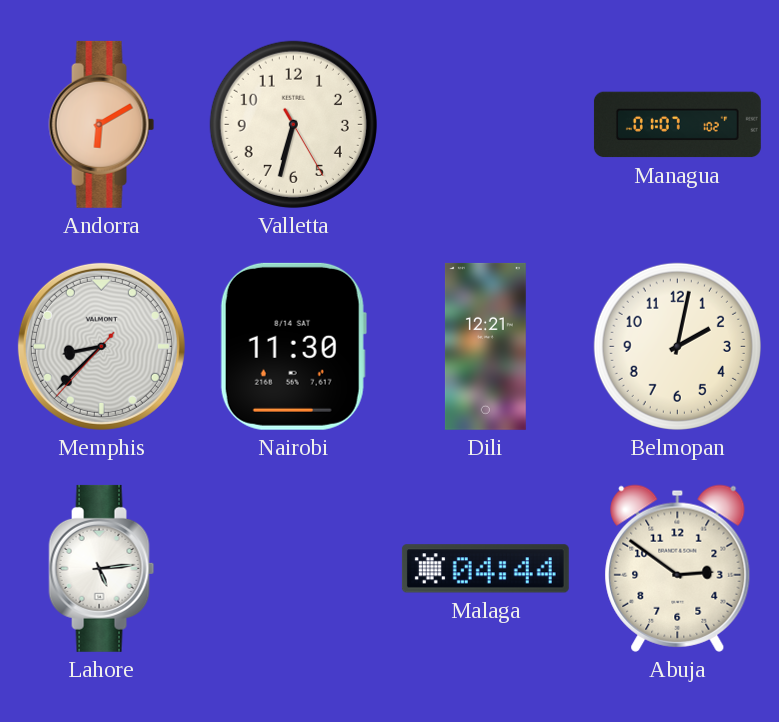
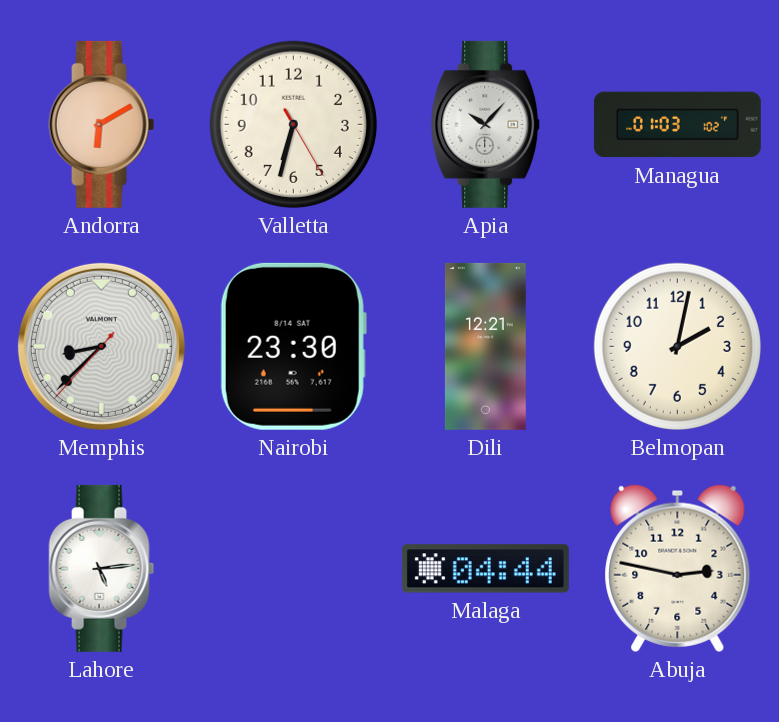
Apia: none -> 10:07
Managua: 01:07 -> 01:03
Nairobi: 11:30 -> 23:30
Abuja: 2:51 -> 2:47
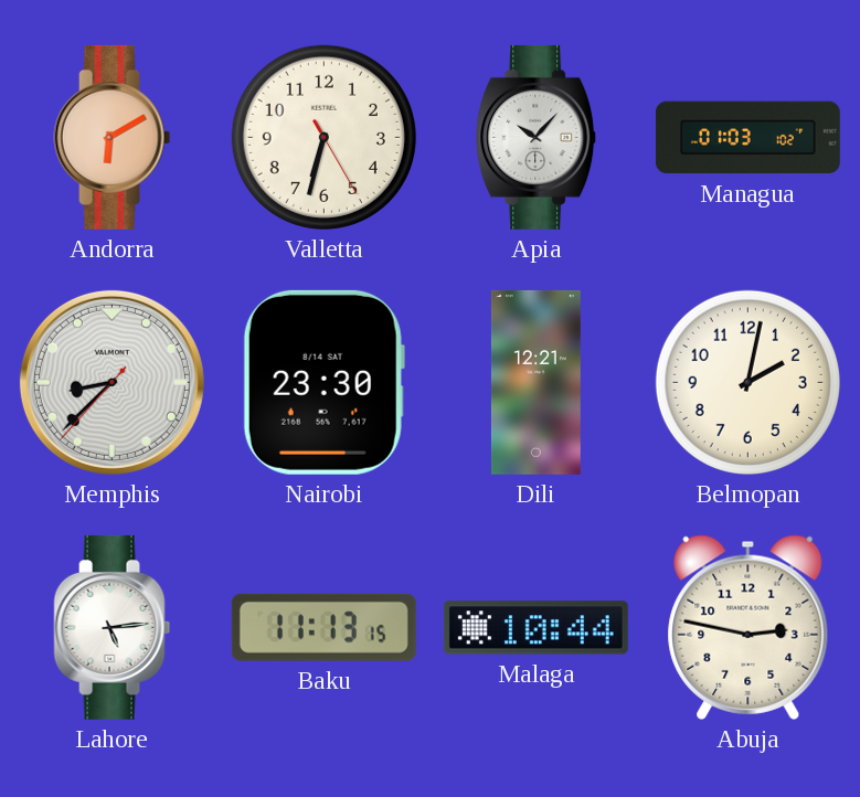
Baku: none -> 11:13
Malaga: 04:44 -> 10:44
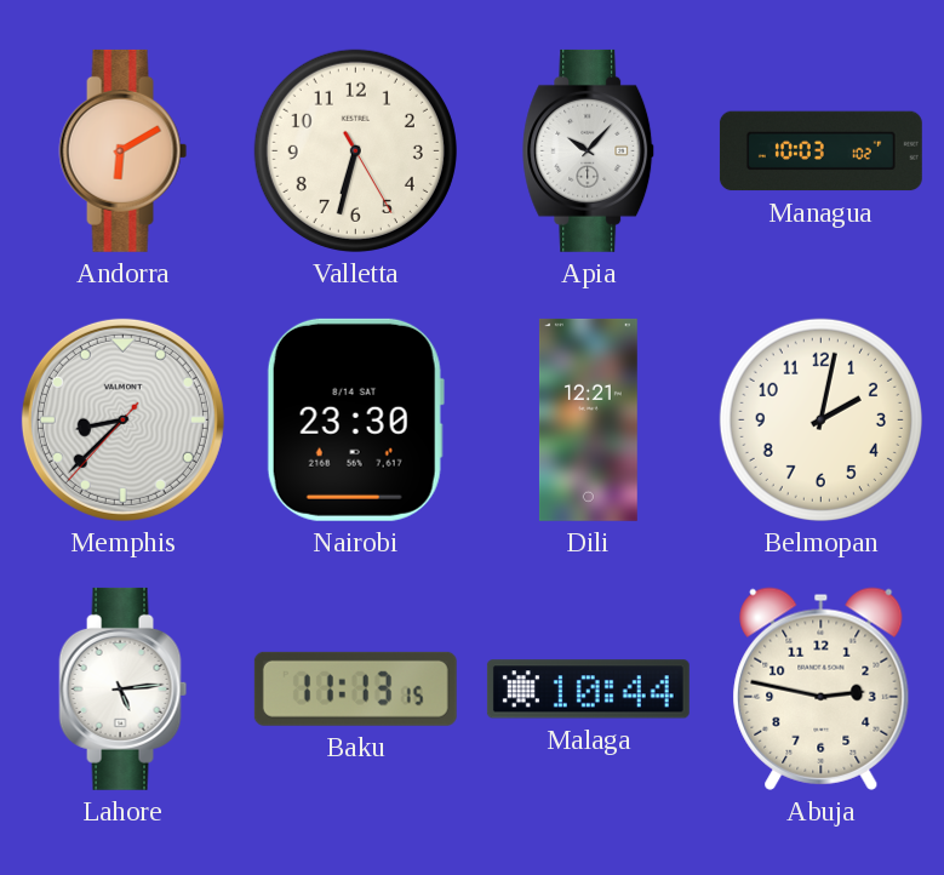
Managua: 01:03 -> 10:03
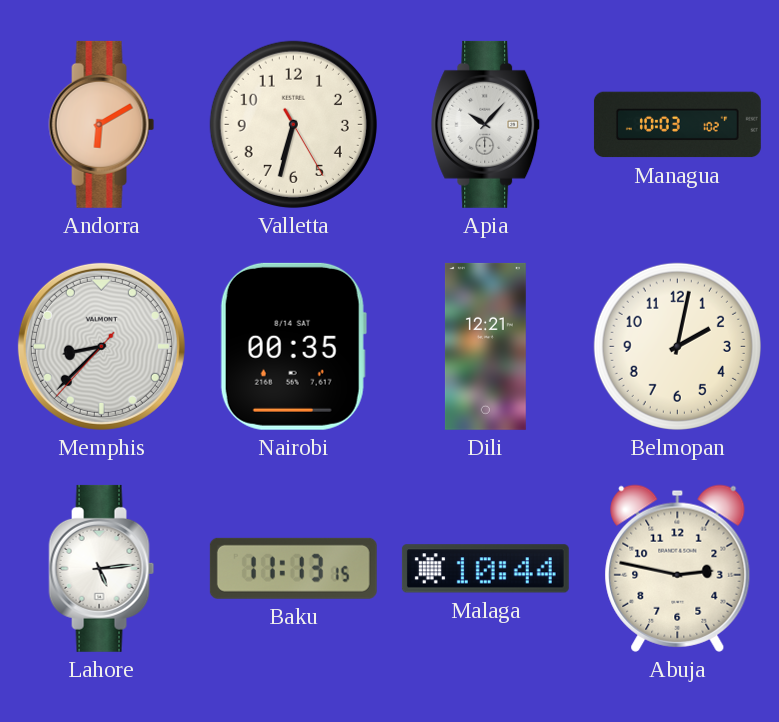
Nairobi: 23:30 -> 00:35
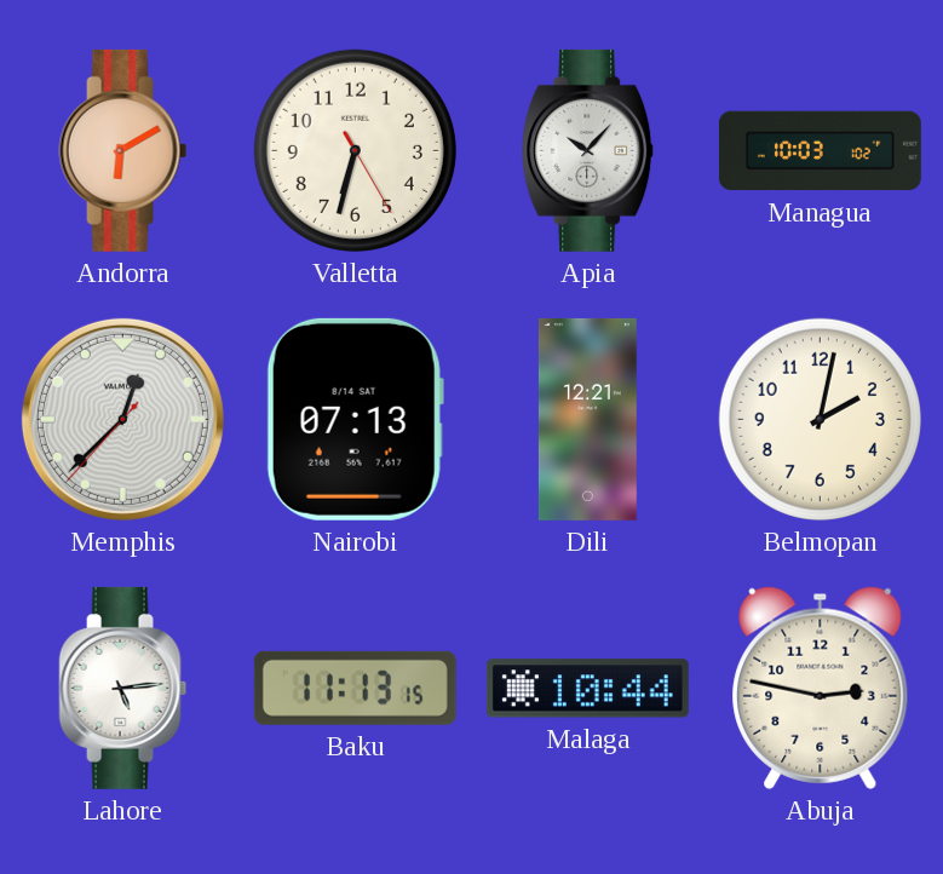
Memphis: 8:37 -> 12:37
Nairobi: 00:35 -> 07:13
